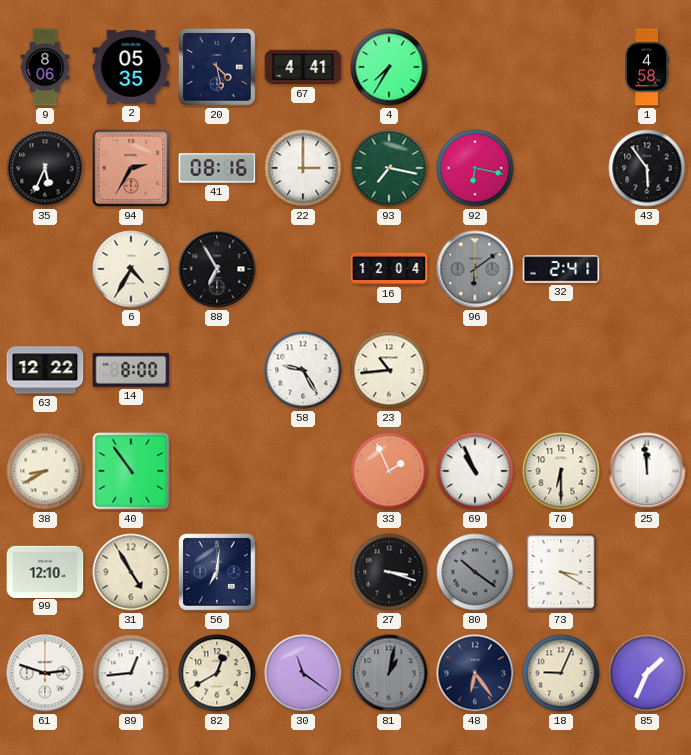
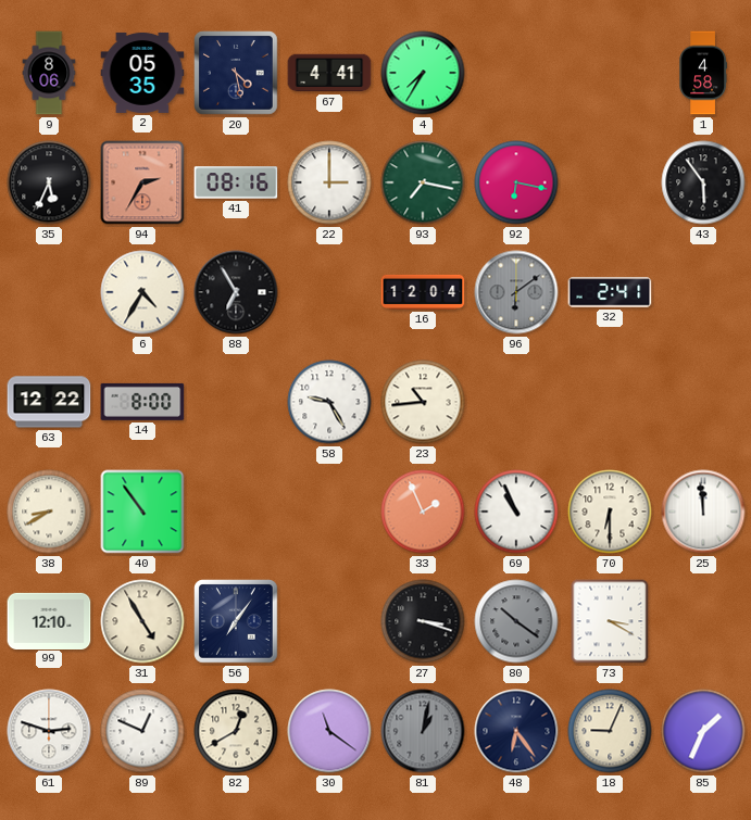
56: 7:01 -> 7:06
89: 12:44 -> 12:49
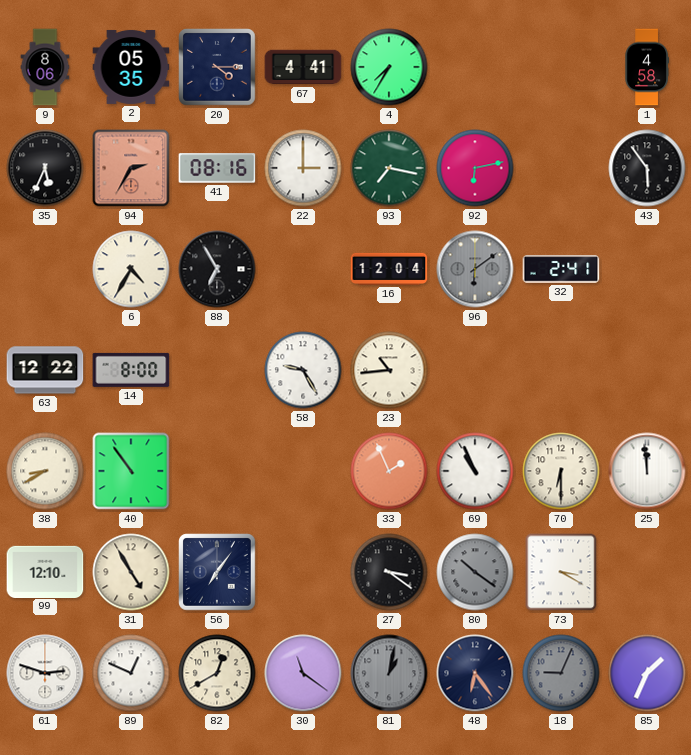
20: 4:28 -> 4:15
92: 6:17 -> 6:13
27: 3:18 -> 3:21
18 dial: cream -> grey
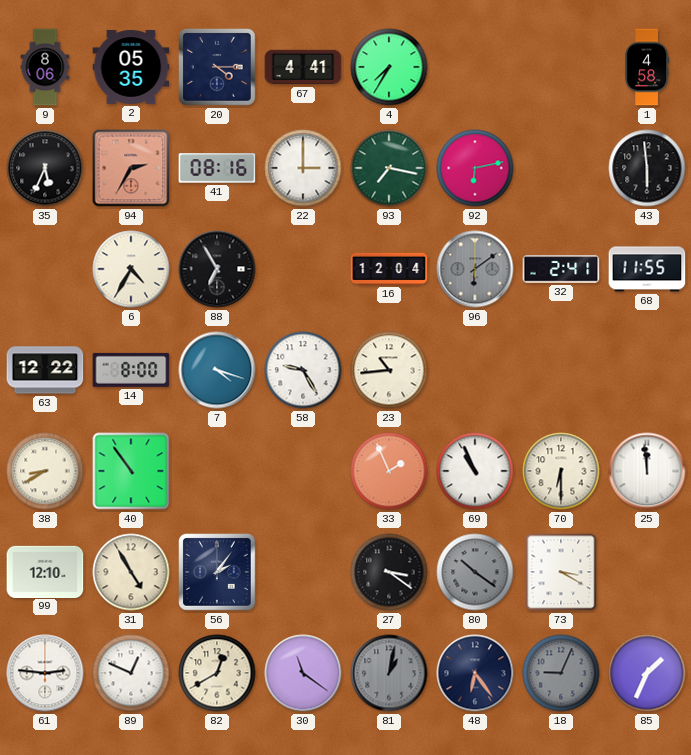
43: 5:54 -> 5:59
68: none -> 11:55
7: none -> 4:18
56: 7:06 -> 2:06
61: 2:48 -> 2:46
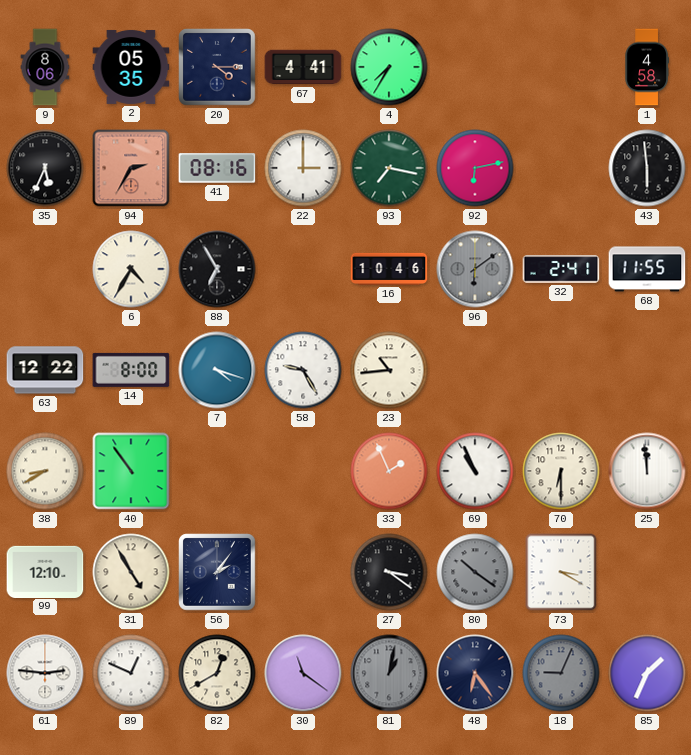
16: 12:04 -> 10:46
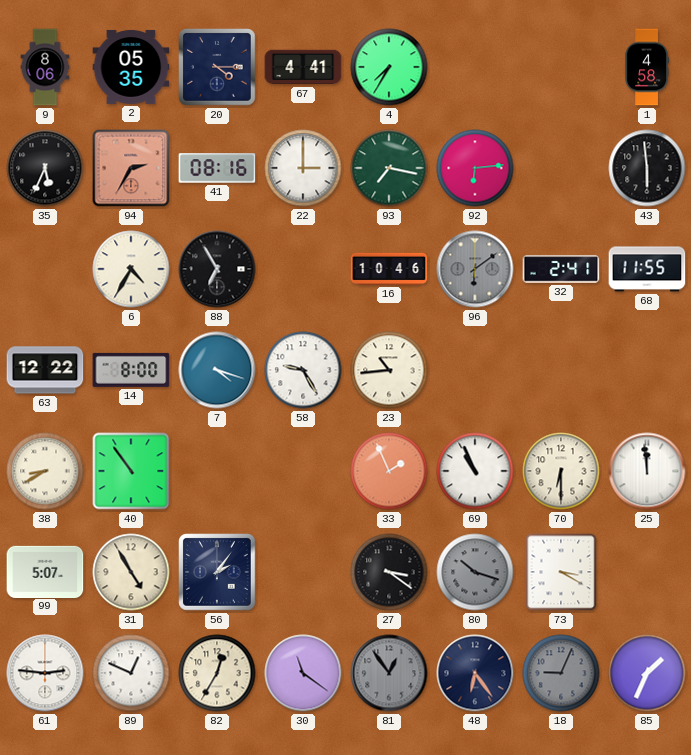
92: 6:13 -> 6:14
99: 12:10 -> 5:07
80: 10:21 -> 10:18
82: 12:40 -> 12:35
81: 1:02 -> 12:54
